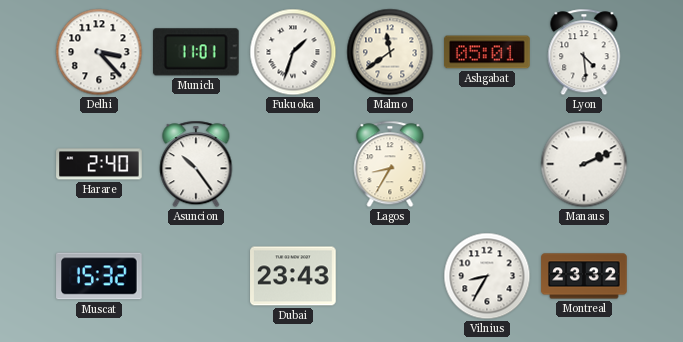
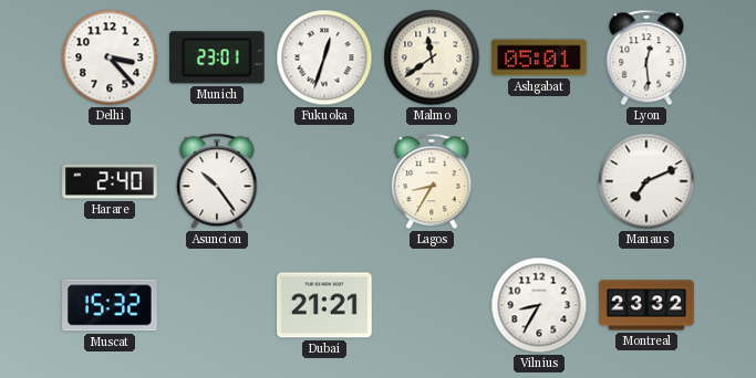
Munich: 11:01 -> 23:01
Fukuoka: 1:33 -> 12:33
Lyon: 4:29 -> 12:29
Manaus: 2:11 -> 7:11
Dubai: 23:43 -> 21:21
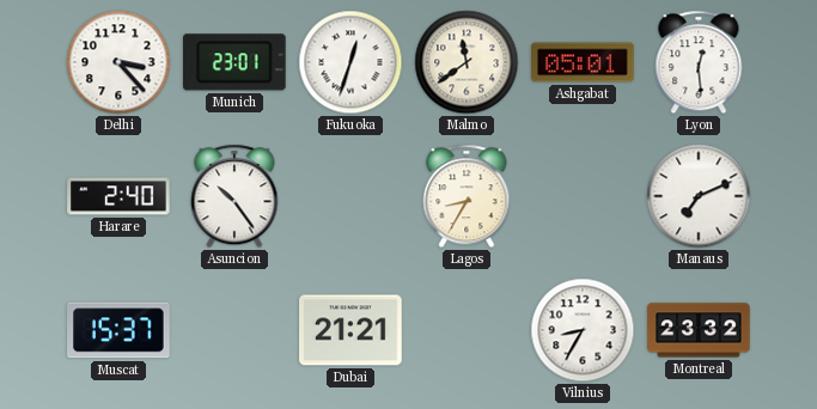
Muscat: 15:32 -> 15:37
